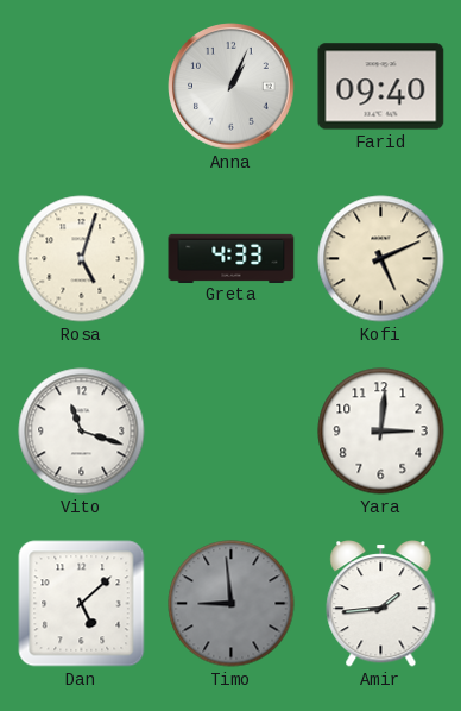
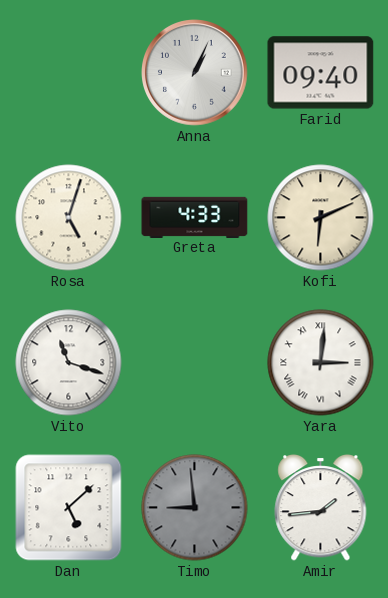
Kofi: 5:11 -> 6:11
Yara numerals: Arabic -> Roman
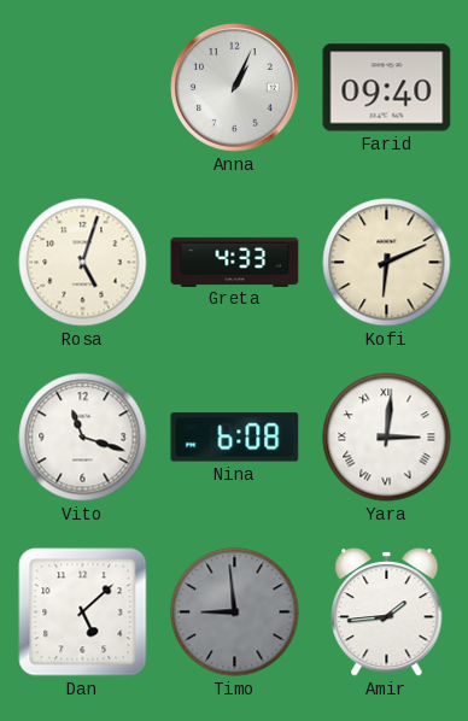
Nina: none -> 6:08
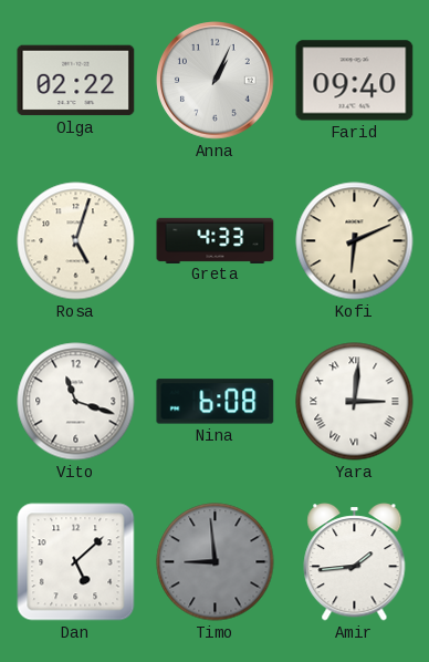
Olga: none -> 02:22
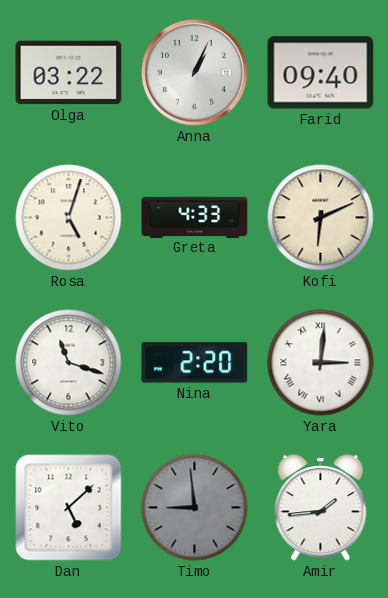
Olga: 02:22 -> 03:22
Nina: 6:08 -> 2:20
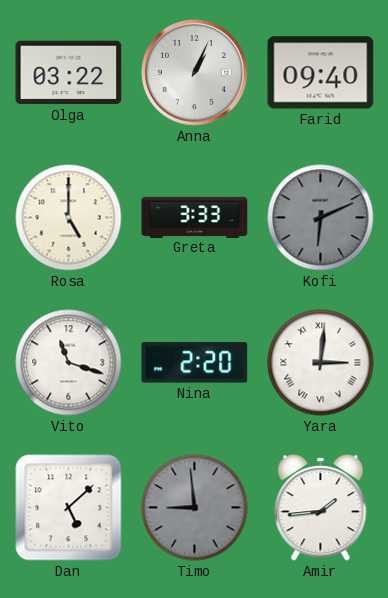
Rosa: 5:03 -> 5:00
Greta: 4:33 -> 3:33
Kofi dial: cream -> grey
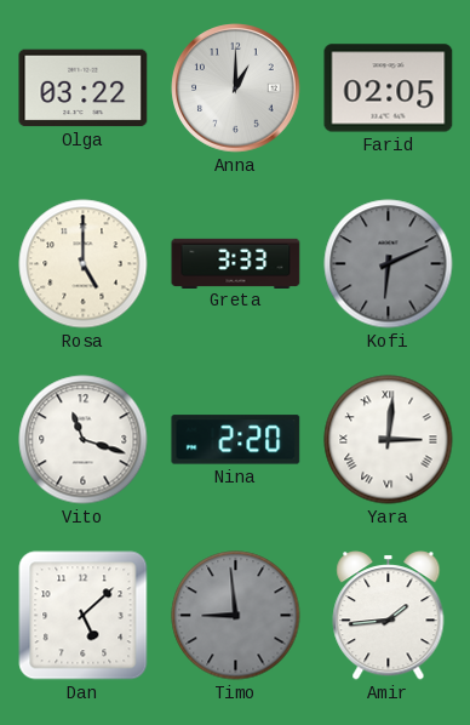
Anna: 1:04 -> 1:00
Farid: 09:40 -> 02:05
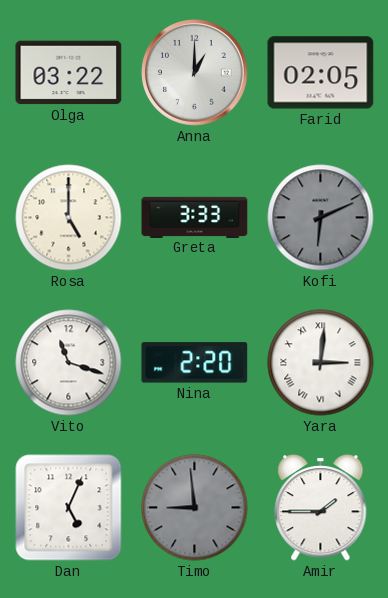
Dan: 5:08 -> 5:04
Amir: 1:44 -> 1:45
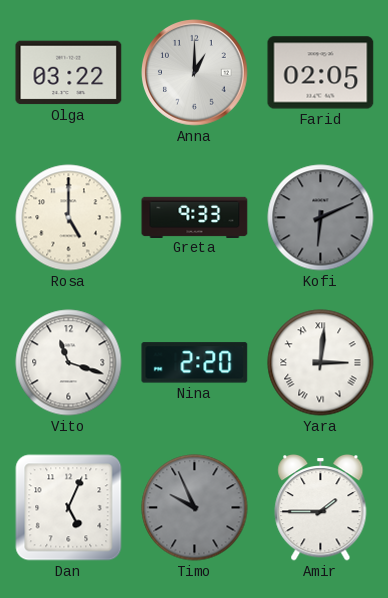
Greta: 3:33 -> 9:33
Timo: 8:59 -> 9:56
